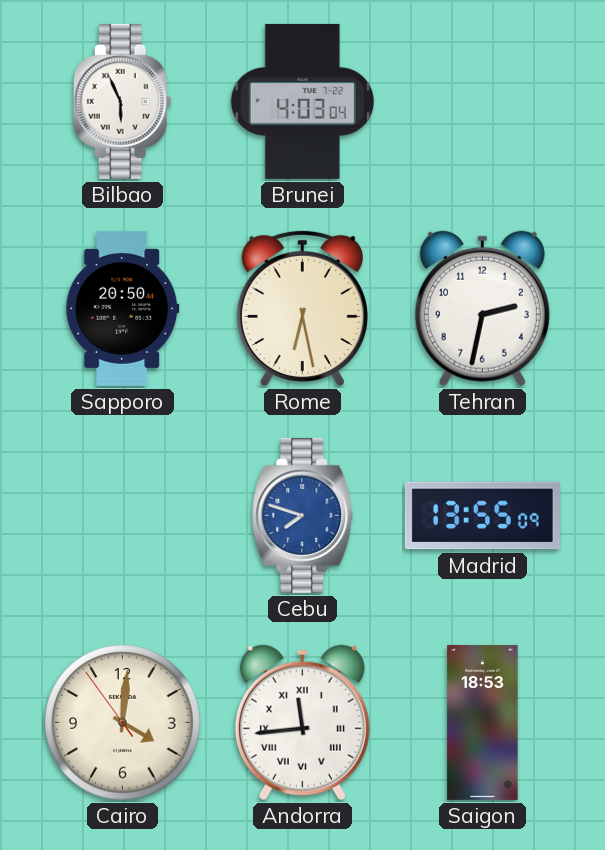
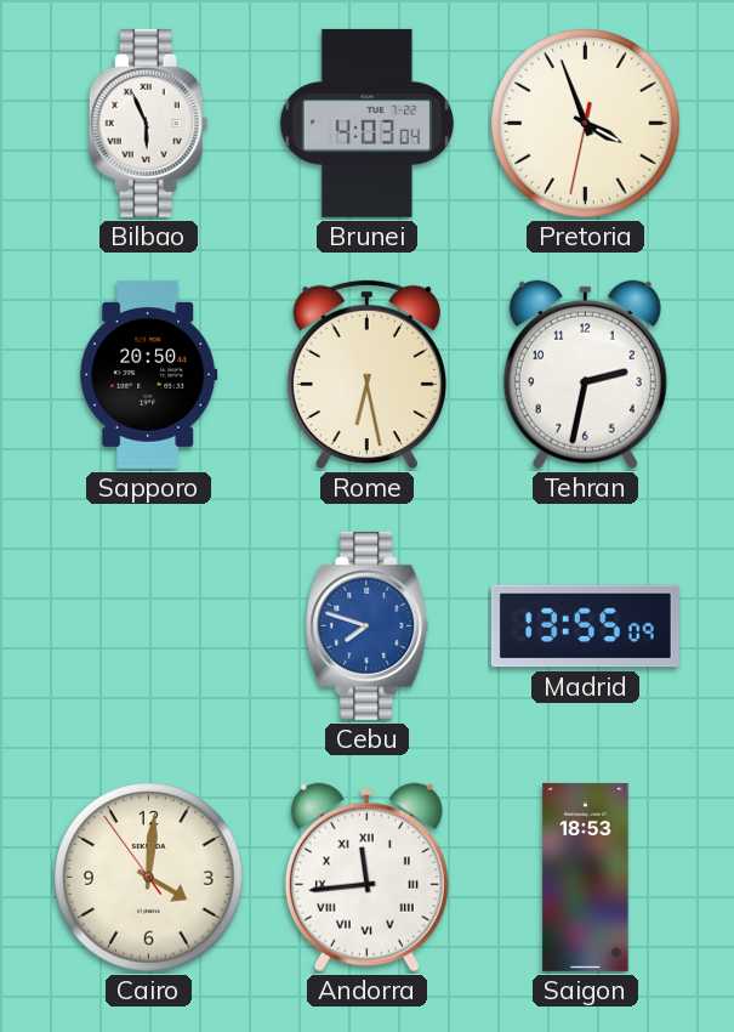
Pretoria: none -> 3:56
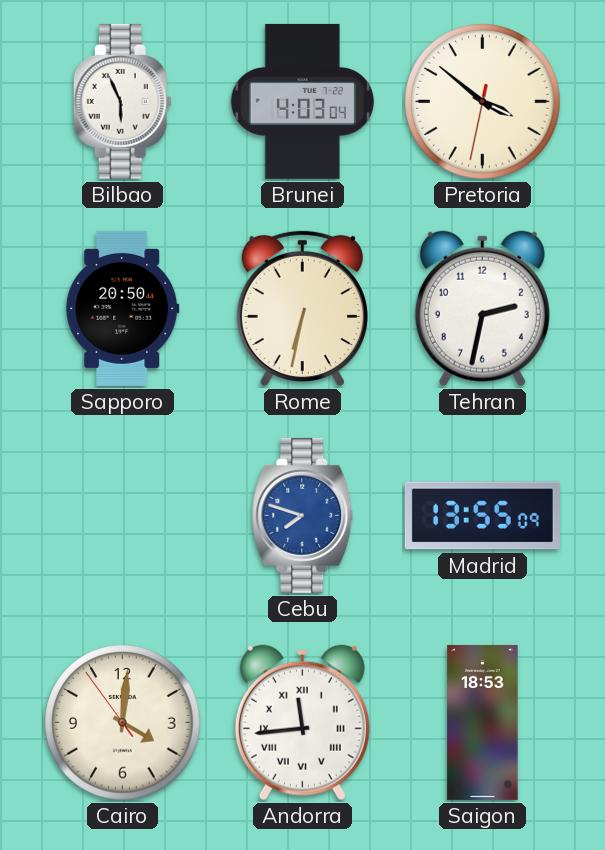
Pretoria: 3:56 -> 3:51
Rome: 6:28 -> 6:32
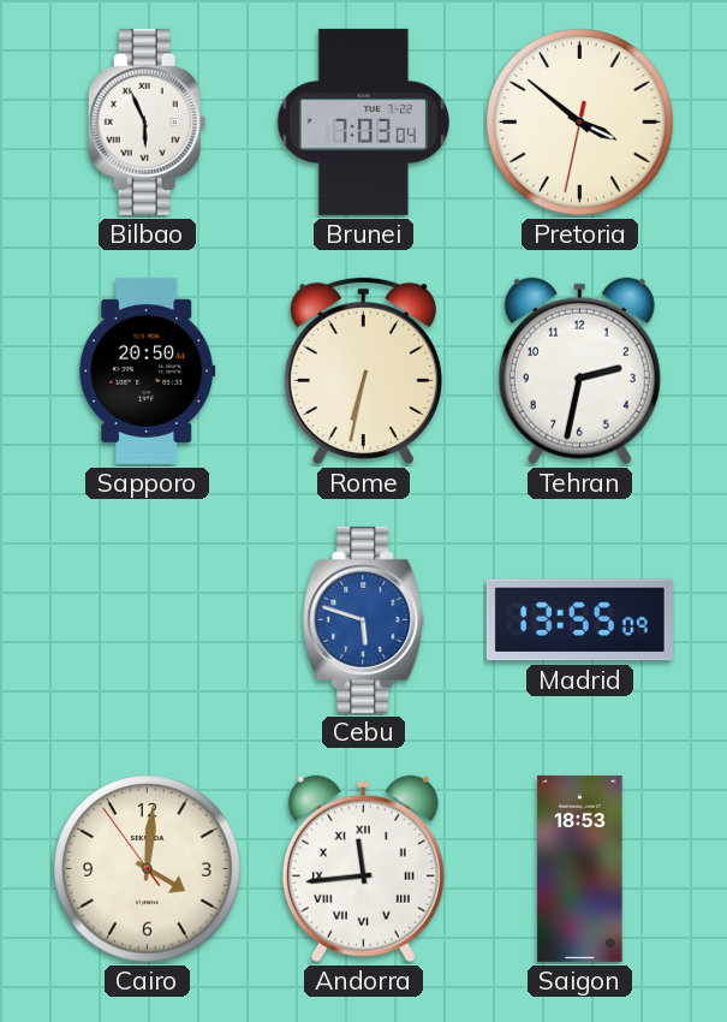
Brunei: 4:03 -> 7:03
Cebu: 7:48 -> 5:48
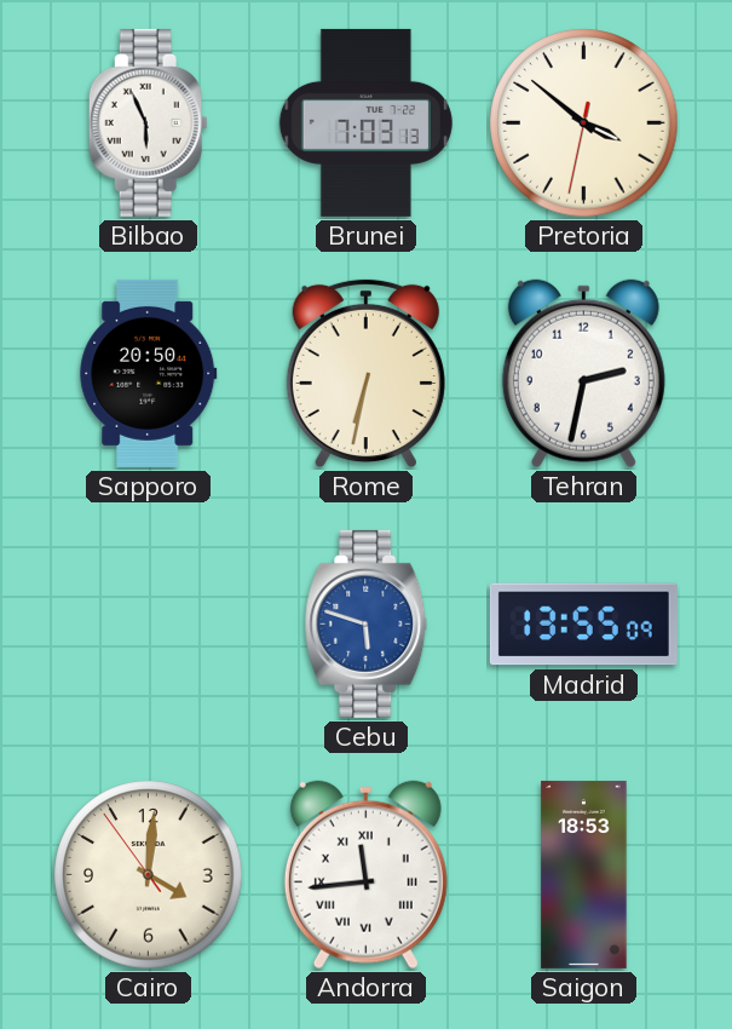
Brunei: 7:03:04 -> 7:03:13
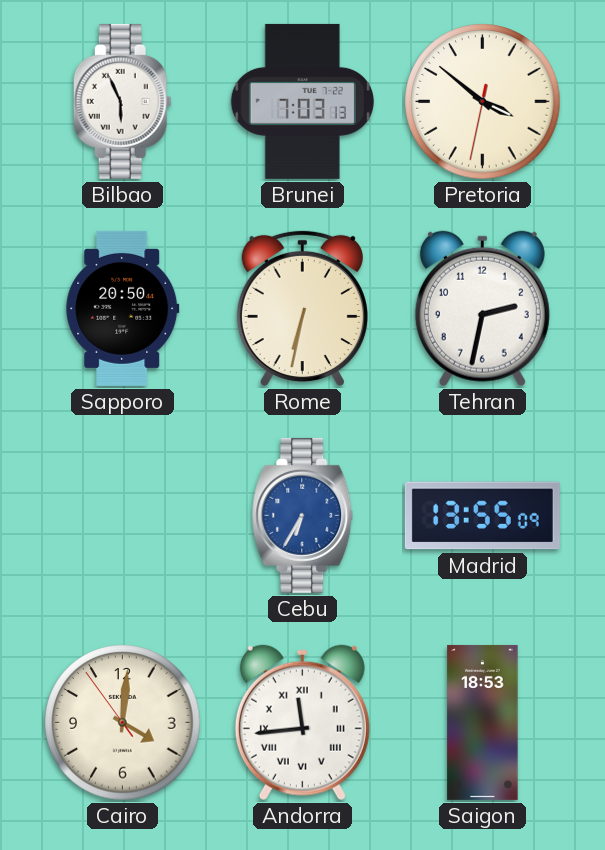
Cebu: 5:48 -> 6:35
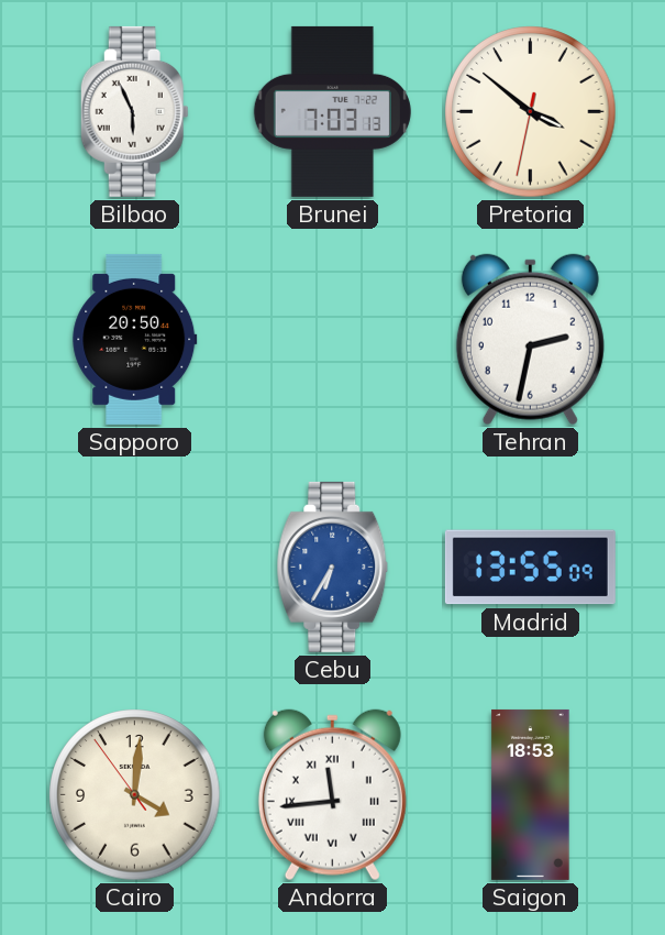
Rome: 6:32 -> none
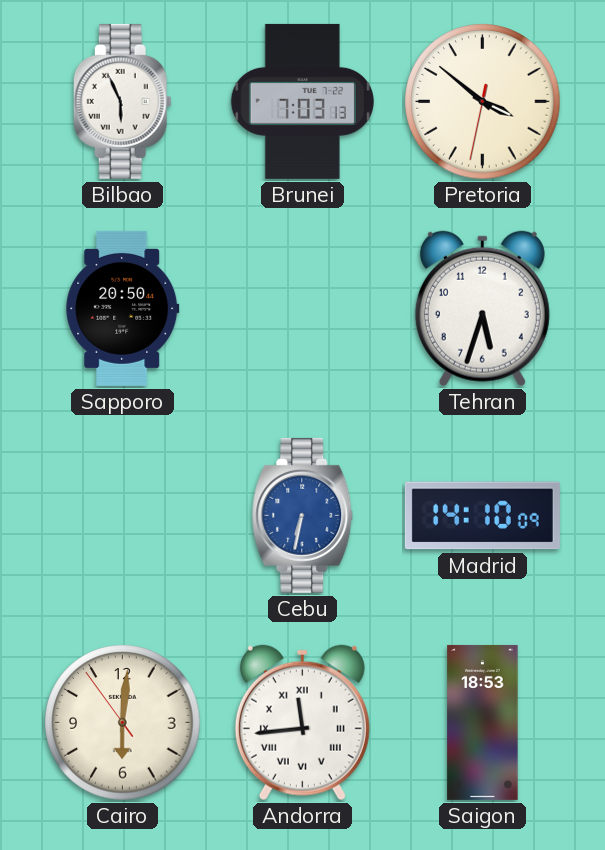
Tehran: 2:32 -> 5:33
Cebu: 6:35 -> 6:32
Madrid: 13:55 -> 14:10
Cairo: 4:00 -> 6:00
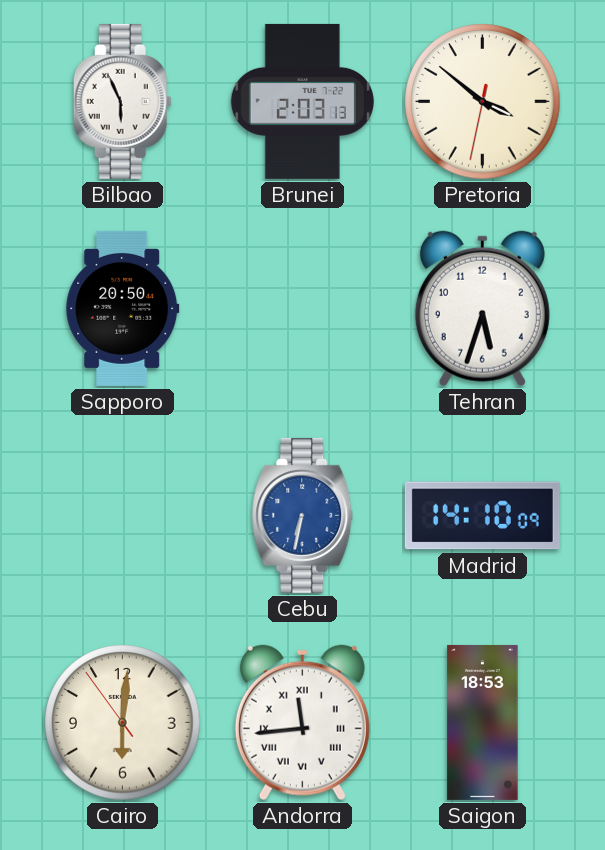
Brunei: 7:03 -> 2:03
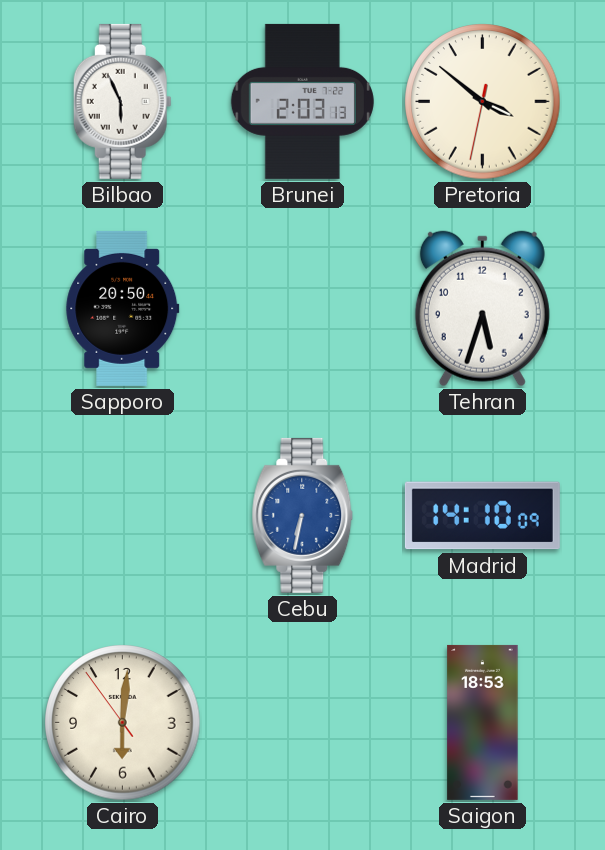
Andorra: 11:44 -> none
